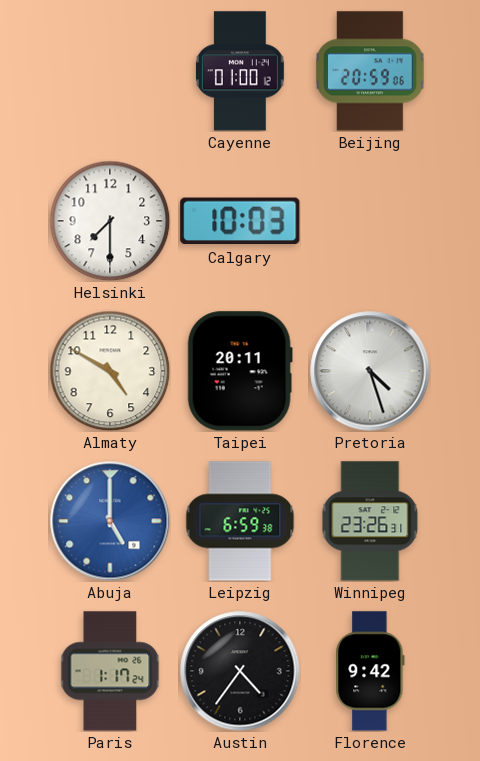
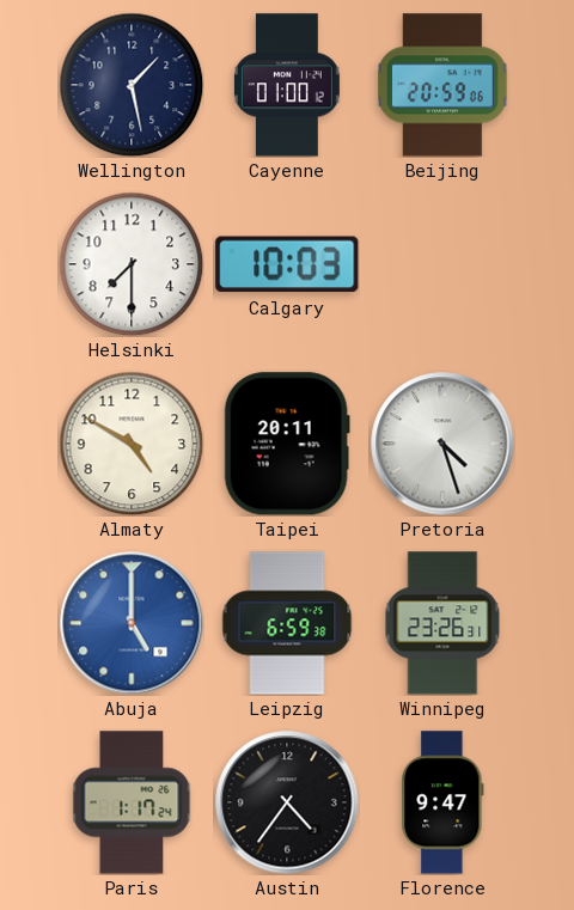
Wellington: none -> 1:28
Florence: 9:42 -> 9:47
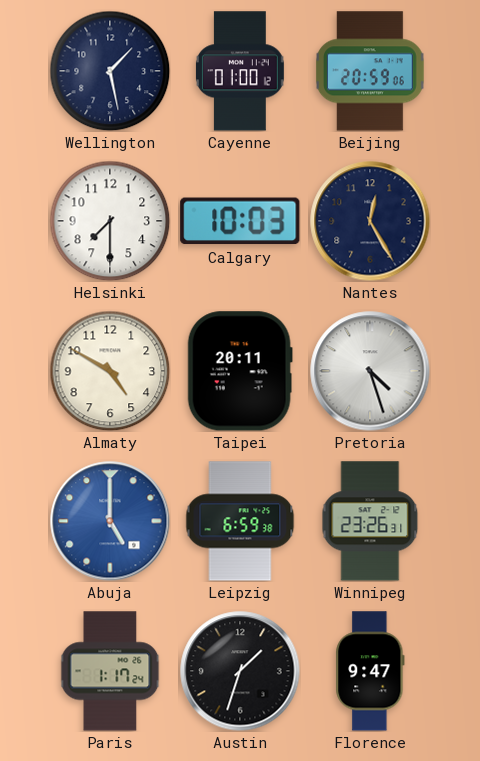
Nantes: none -> 12:25
Austin: 4:36 -> 1:33
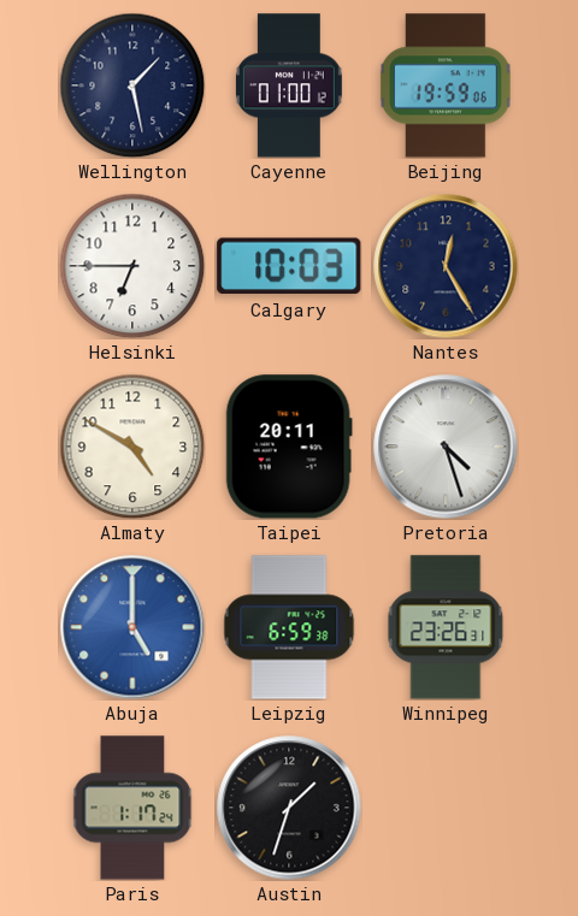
Beijing: 20:59 -> 19:59
Helsinki: 7:30 -> 6:45
Florence: 9:47 -> none
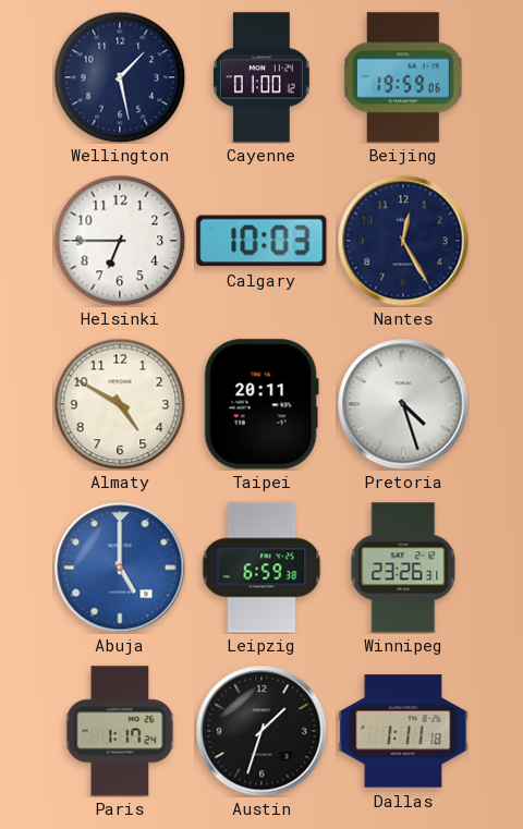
Dallas: none -> 1:11
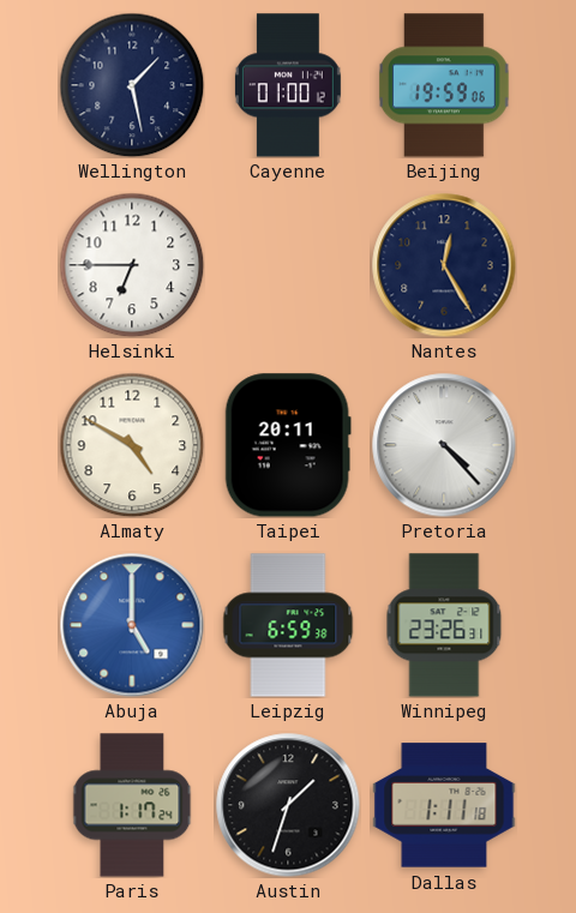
Calgary: 10:03 -> none
Pretoria: 4:27 -> 4:23
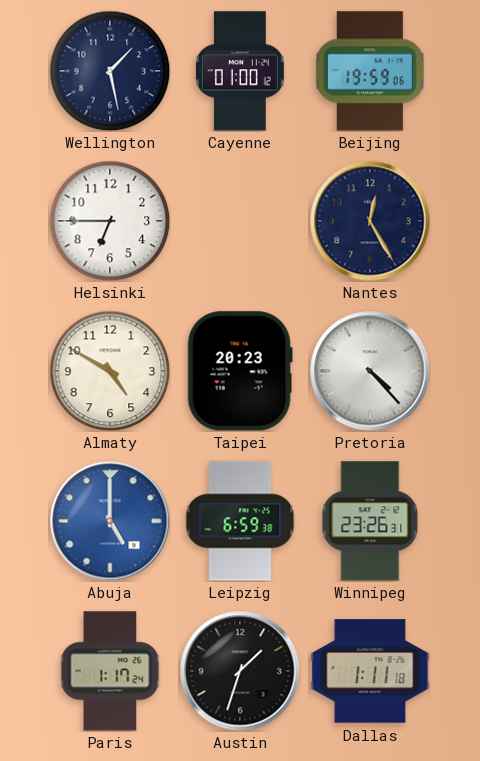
Taipei: 20:11 -> 20:23
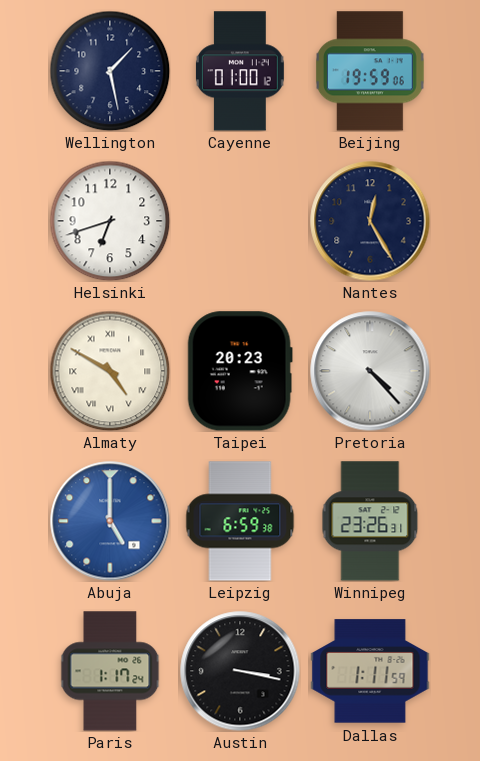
Helsinki: 6:45 -> 6:42
Almaty numerals: Arabic -> Roman
Austin: 1:33 -> 3:17
Dallas: 1:11:18 -> 1:11:59
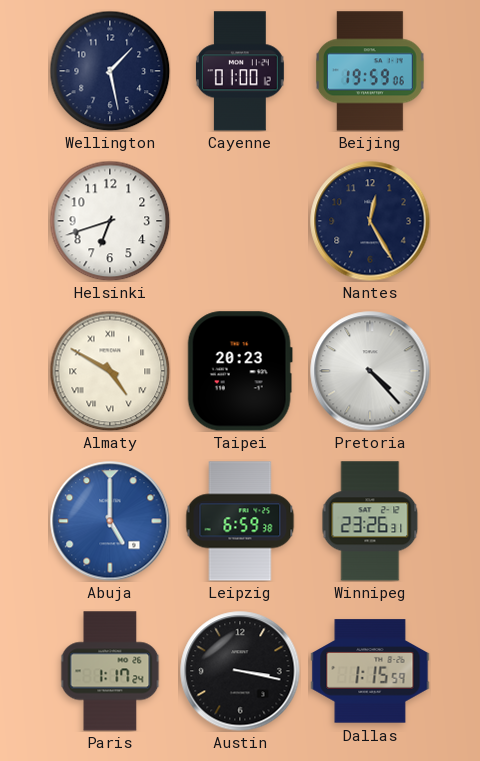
Dallas: 1:11 -> 1:15
